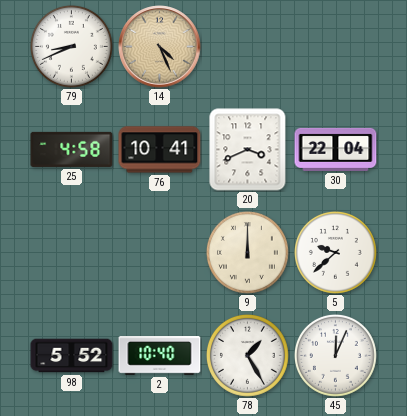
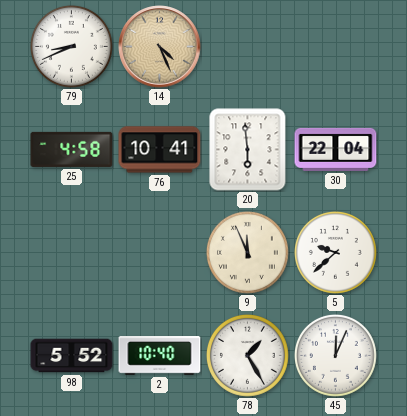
20: 3:41 -> 5:59
9: 12:00 -> 11:56
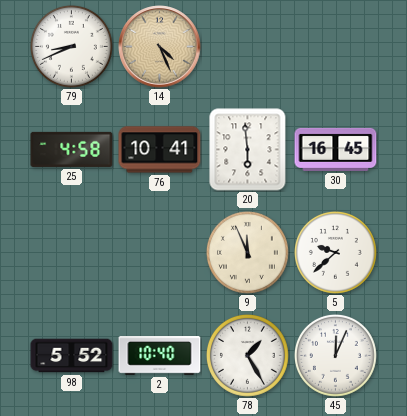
30: 22:04 -> 16:45
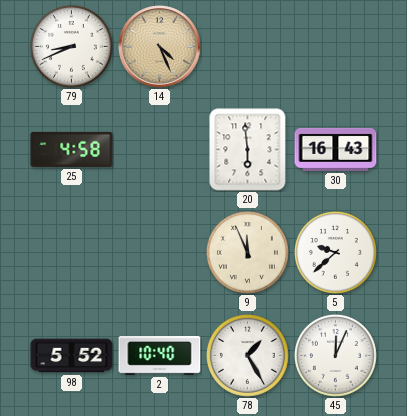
76: 10:41 -> none
30: 16:45 -> 16:43
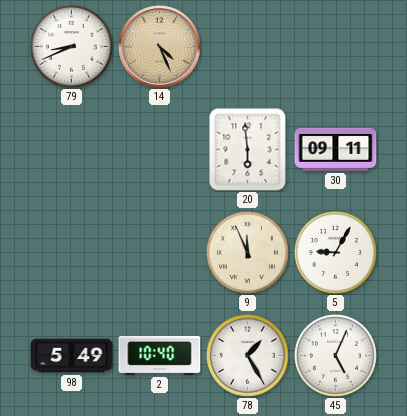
25: 4:58 -> none
30: 16:43 -> 09:11
5: 9:38 -> 9:05
98: 5:52 -> 5:49
45: 12:04 -> 5:04
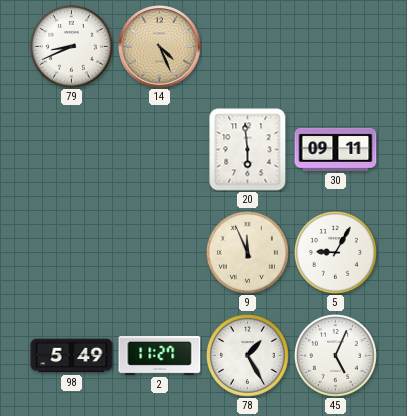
2: 10:40 -> 11:27
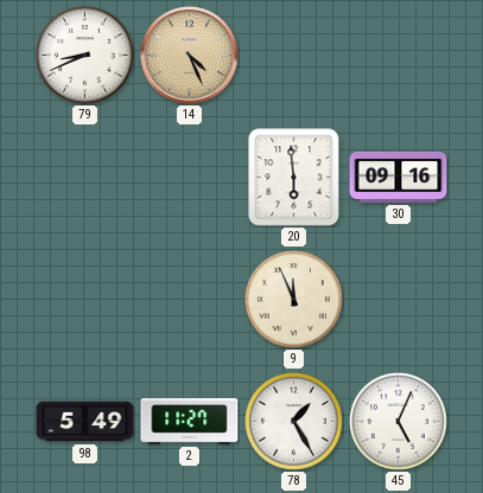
30: 09:11 -> 09:16
5: 9:05 -> none
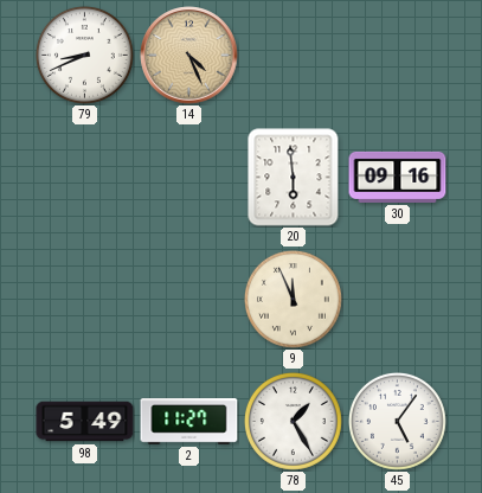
45: 5:04 -> 5:06
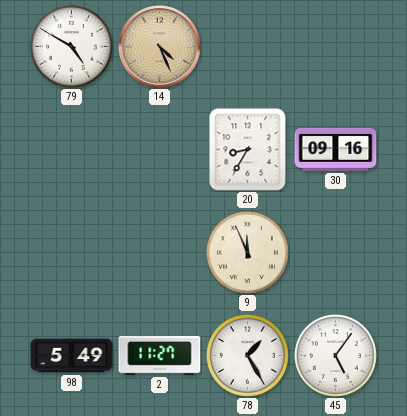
79: 8:41 -> 4:50
20: 5:59 -> 8:35
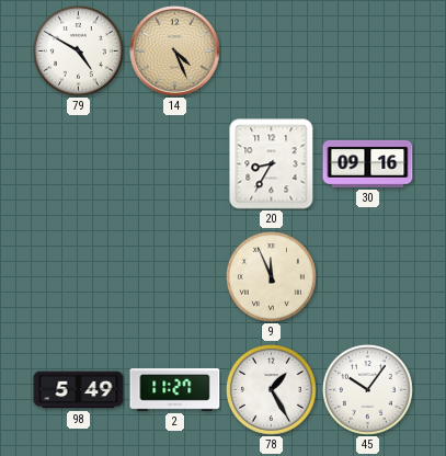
45: 5:06 -> 10:06
